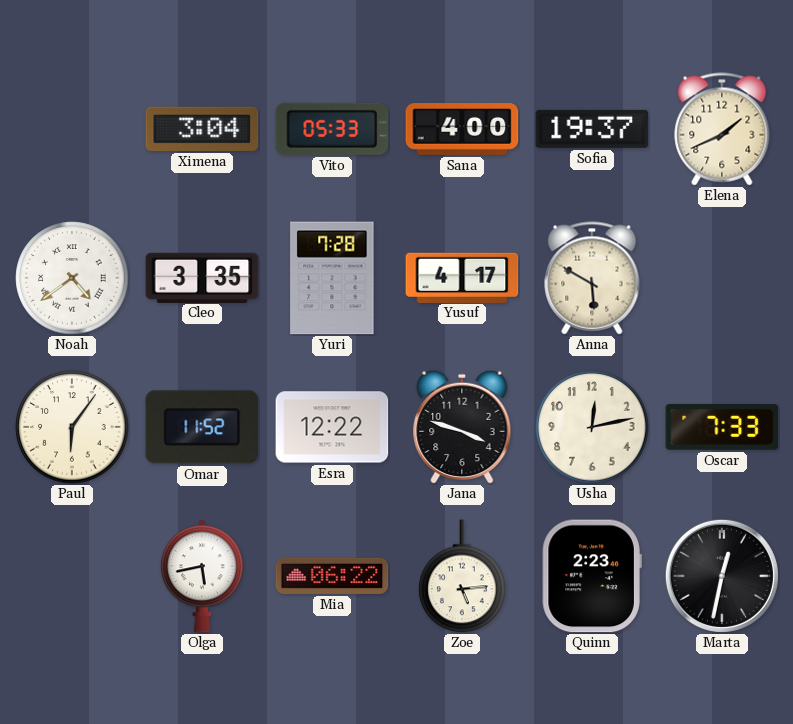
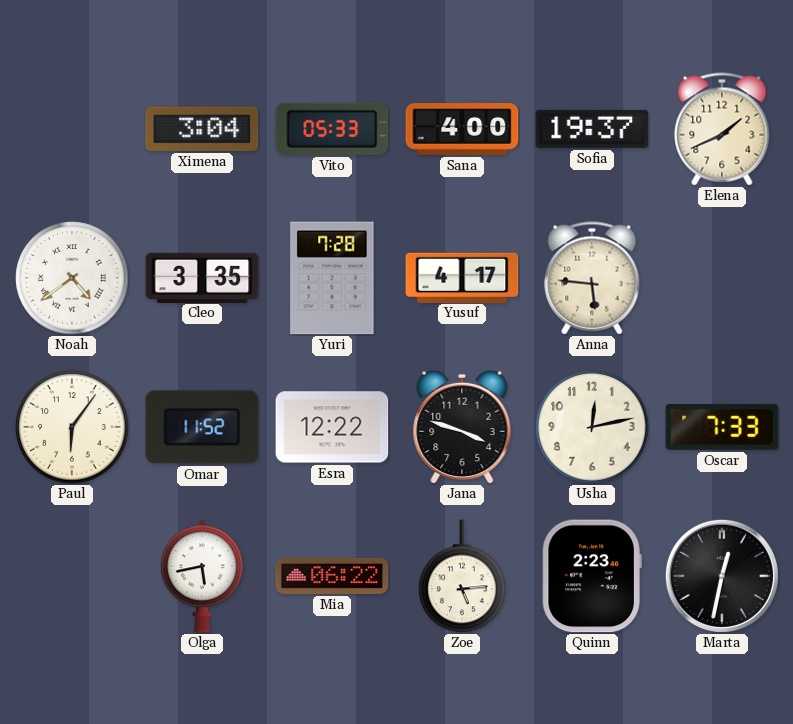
Anna: 5:50 -> 5:46
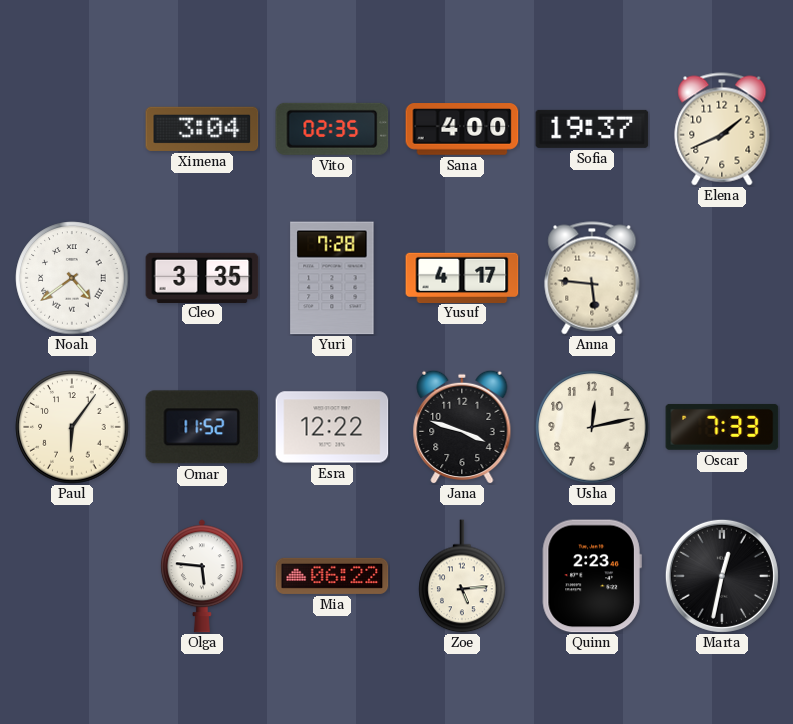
Vito: 05:33 -> 02:35
Olga: 5:43 -> 5:46
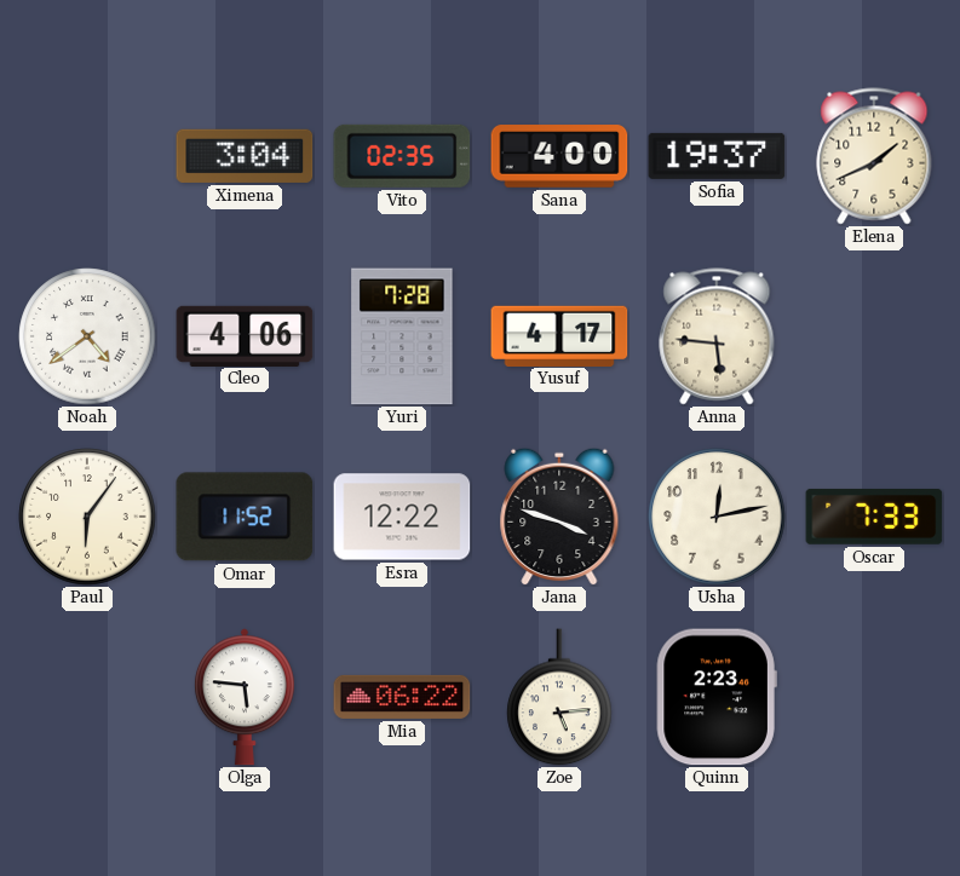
Cleo: 3:35 -> 4:06
Marta: 12:32 -> none
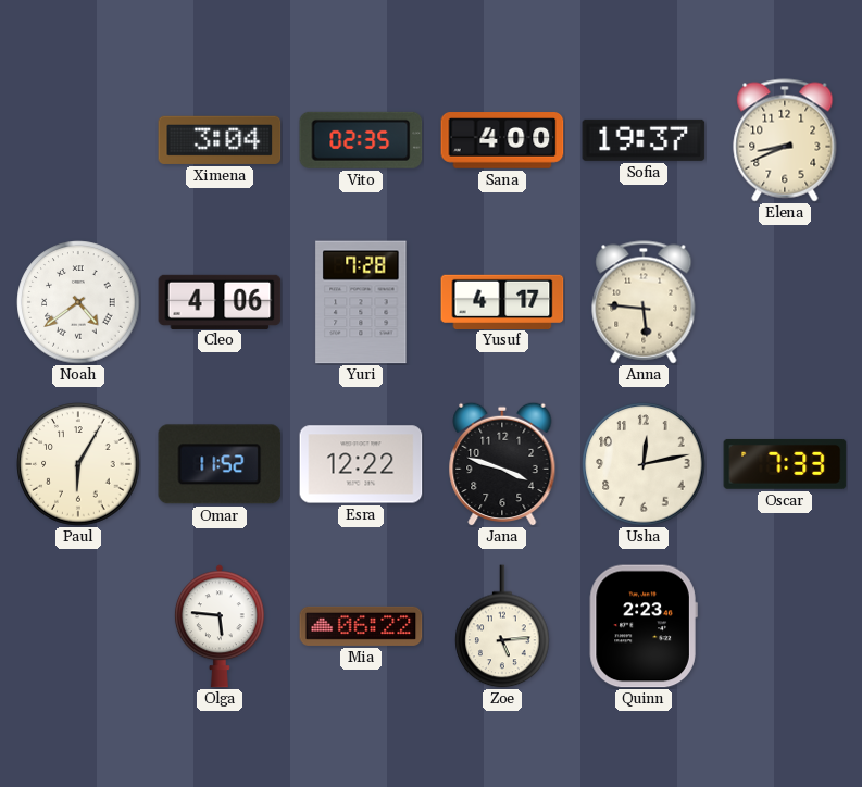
Elena: 1:41 -> 8:41
Paul: 6:06 -> 6:05
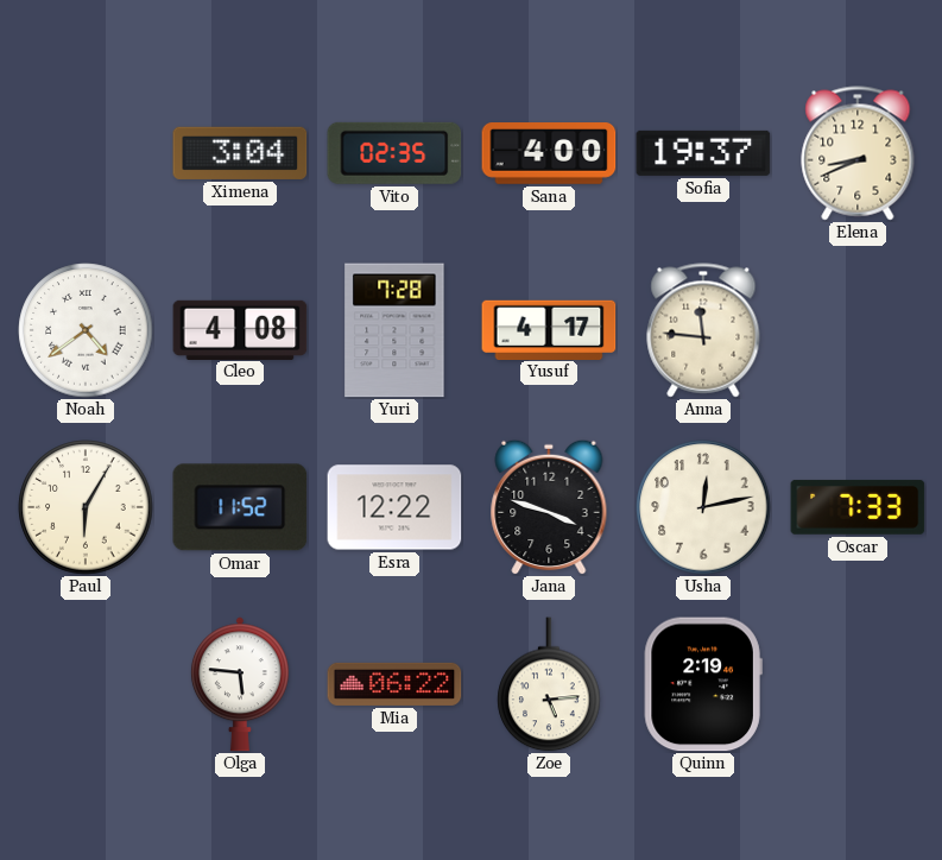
Cleo: 4:06 -> 4:08
Anna: 5:46 -> 11:46
Quinn: 2:23 -> 2:19
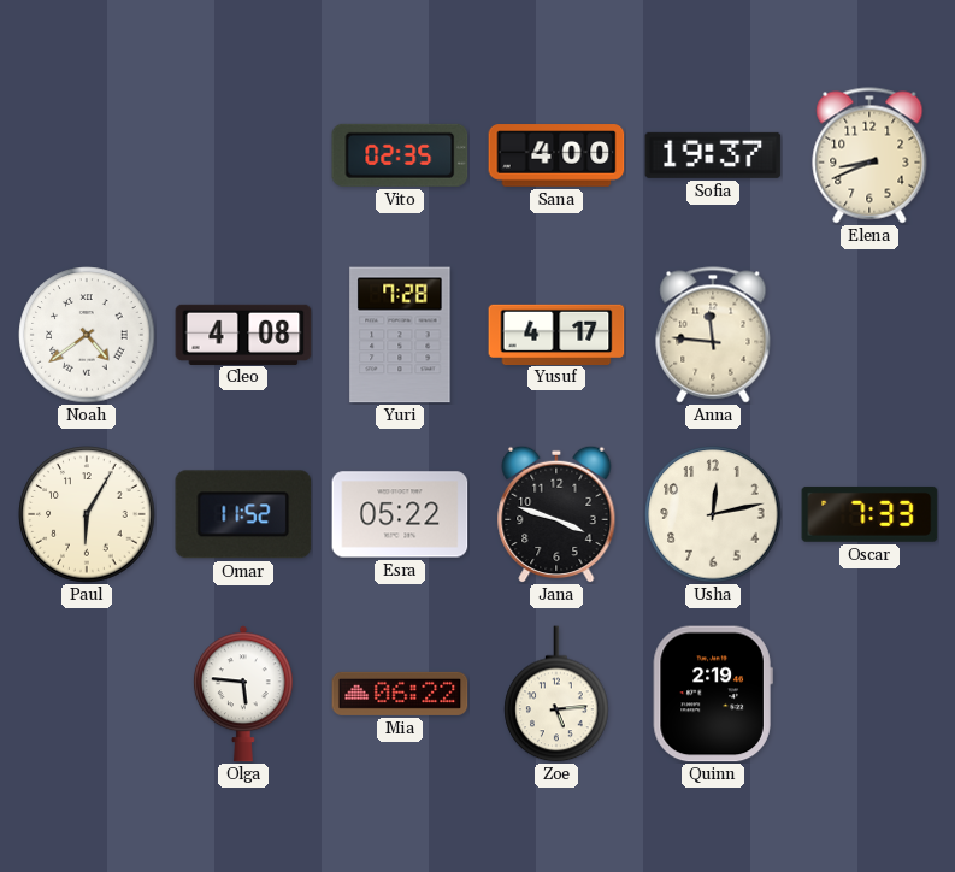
Ximena: 3:04 -> none
Esra: 12:22 -> 05:22
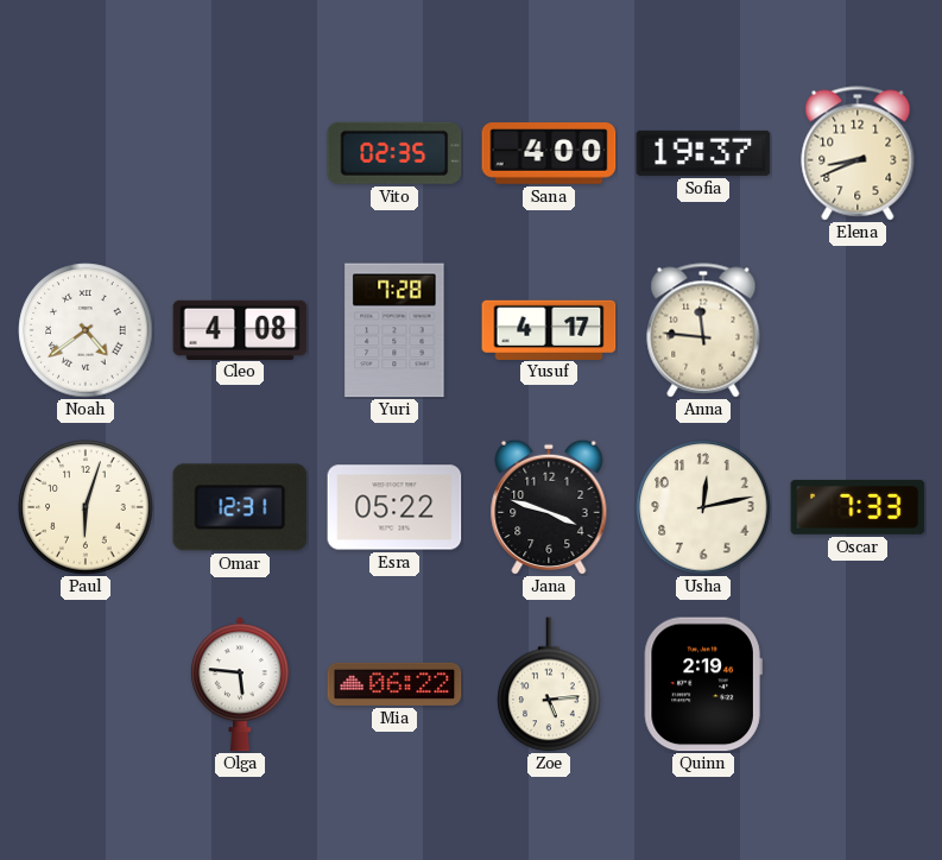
Paul: 6:05 -> 6:03
Omar: 11:52 -> 12:31
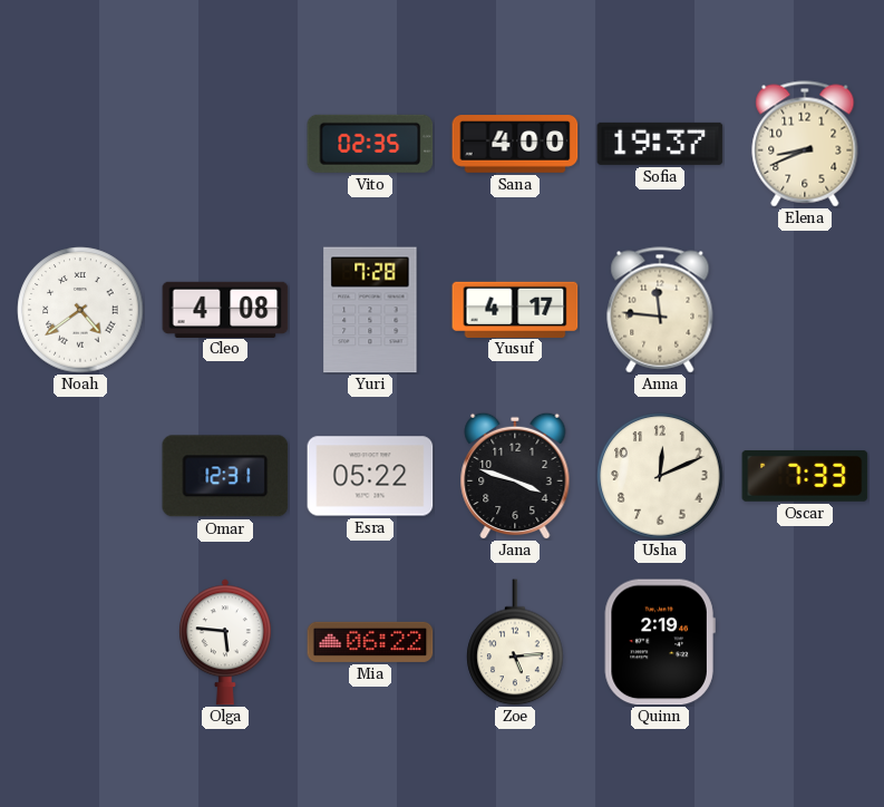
Paul: 6:03 -> none
Usha: 12:13 -> 12:11
